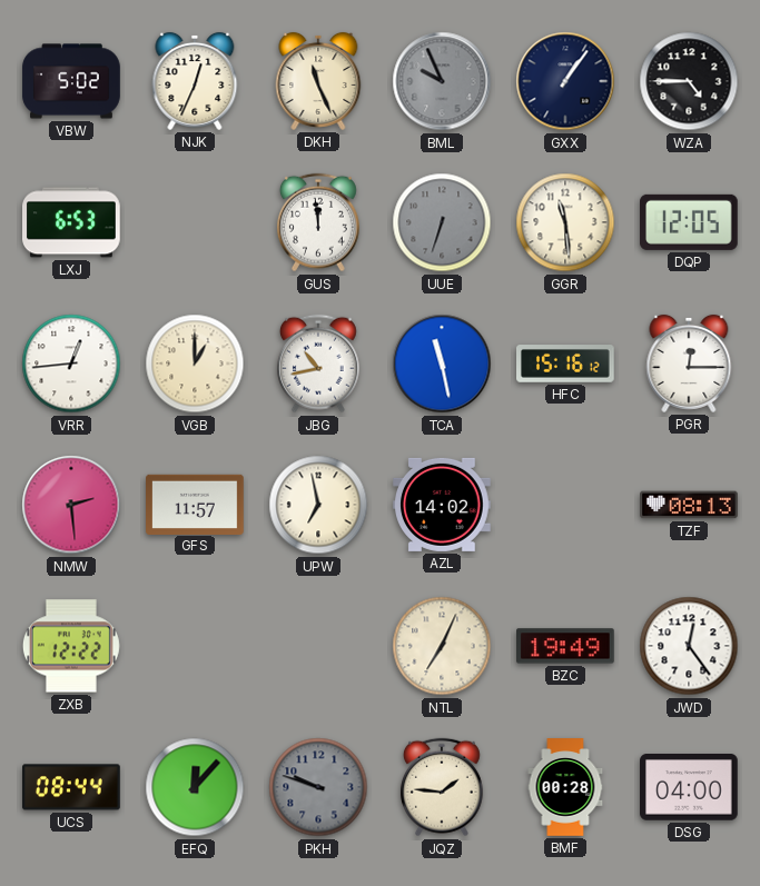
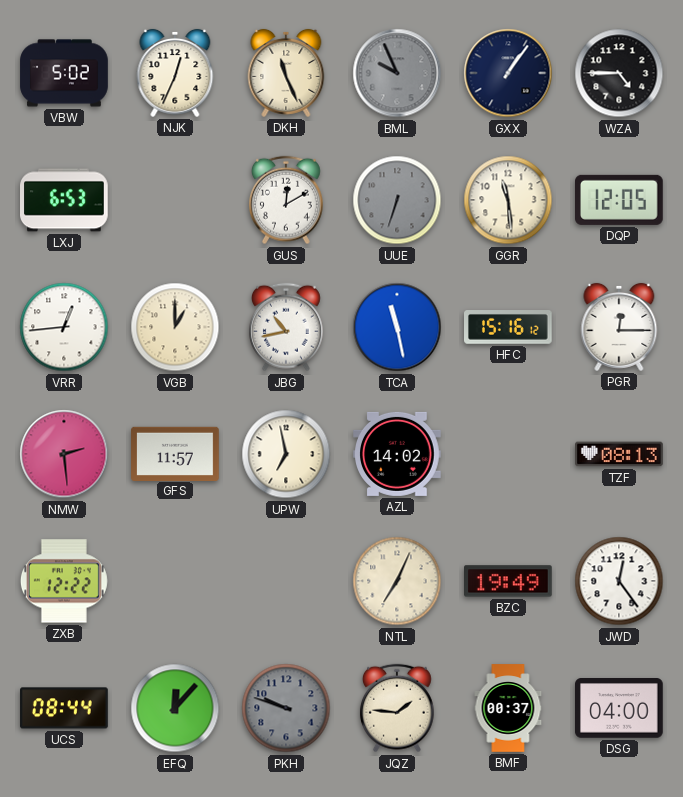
GUS: 11:59 -> 12:10
BMF: 00:28 -> 00:37
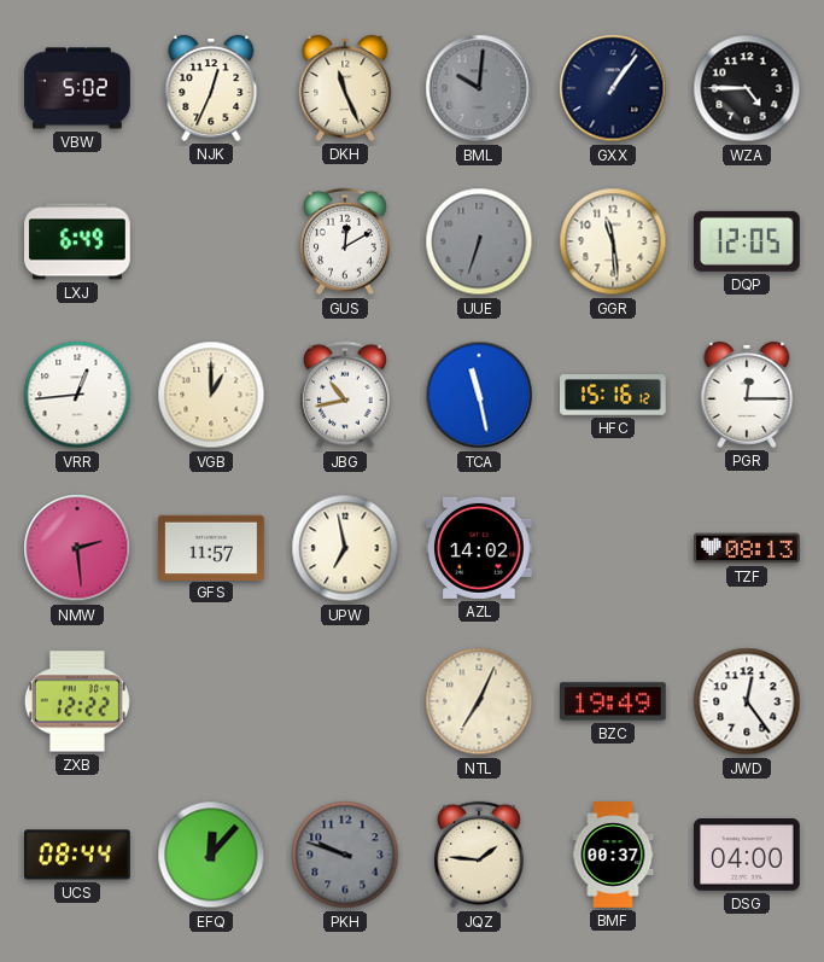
BML: 9:56 -> 10:01
LXJ: 6:53 -> 6:49
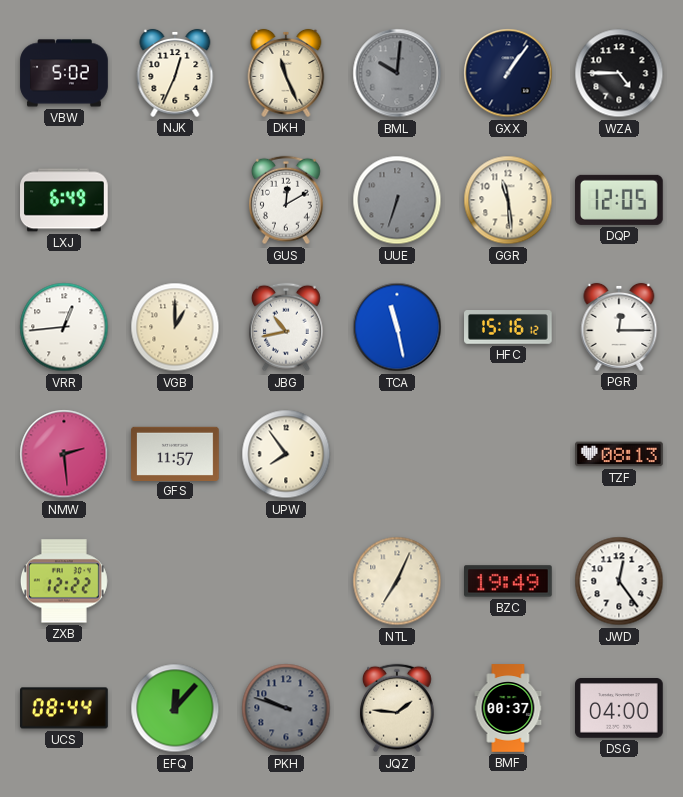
UPW: 6:58 -> 7:54
AZL: 14:02 -> none
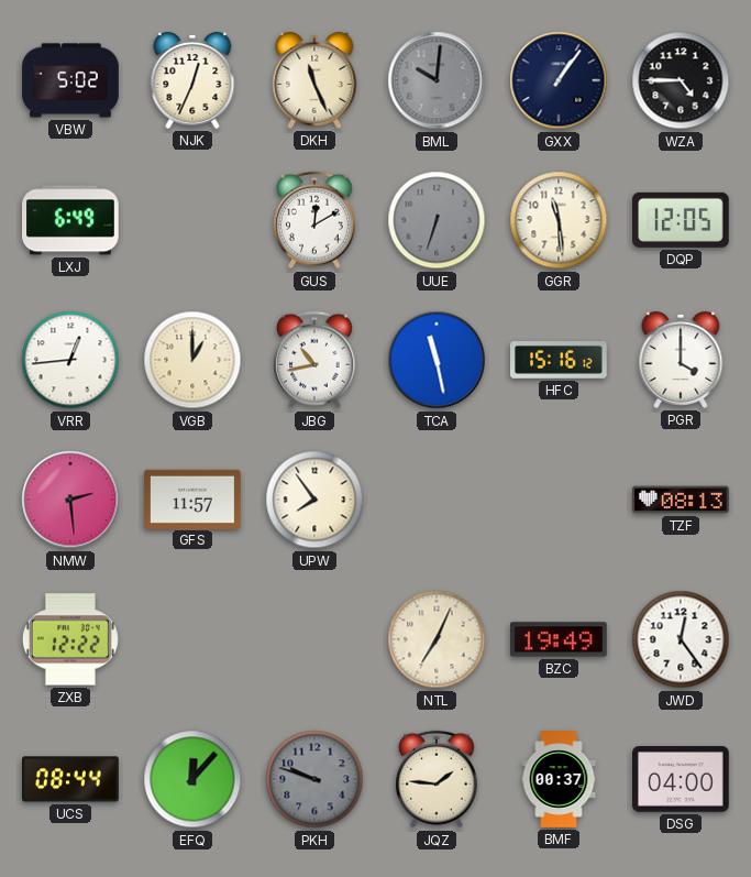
PGR: 12:15 -> 4:00
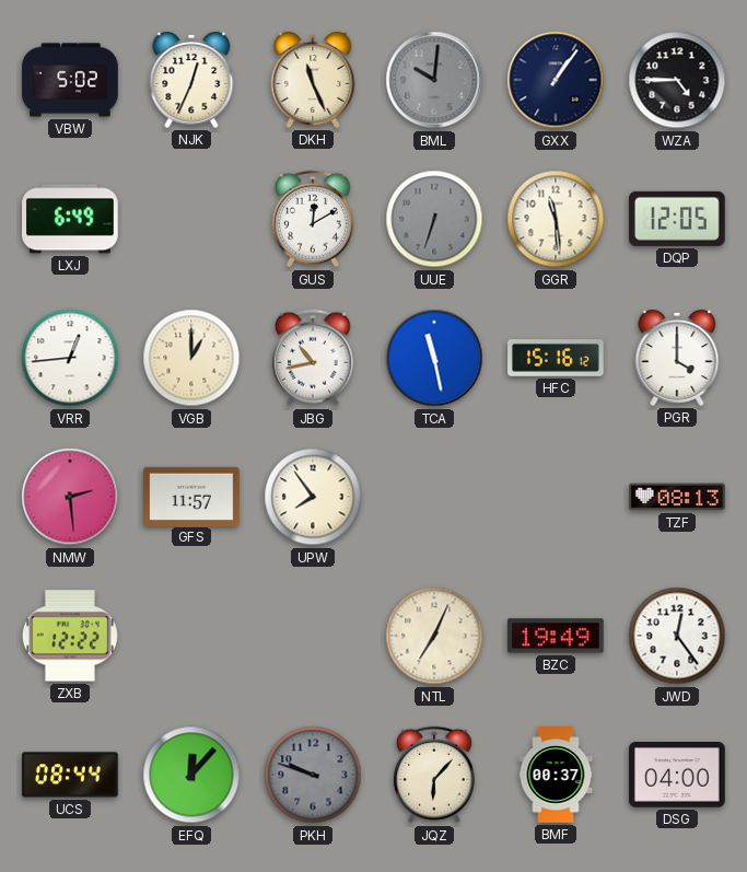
JQZ: 1:46 -> 6:07
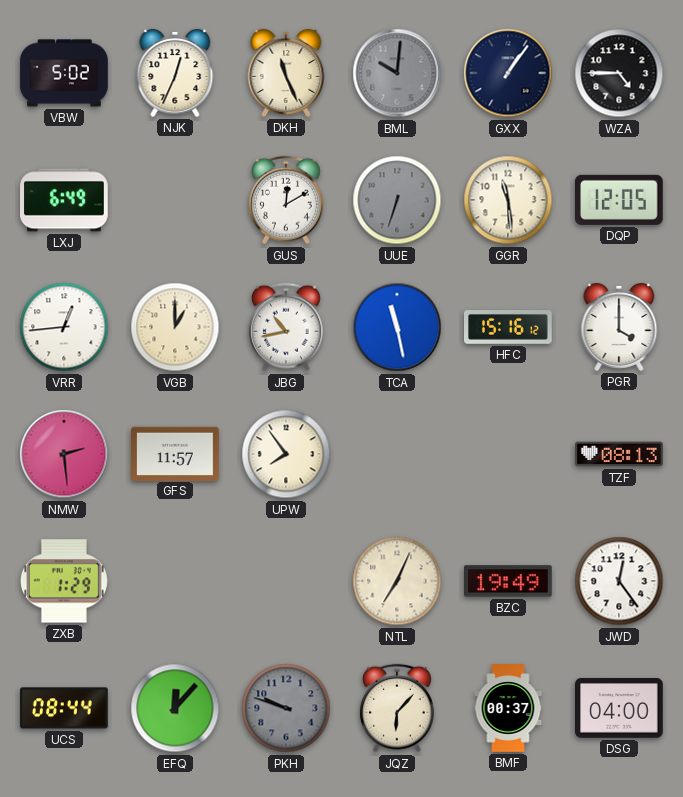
ZXB: 12:22 -> 1:29
